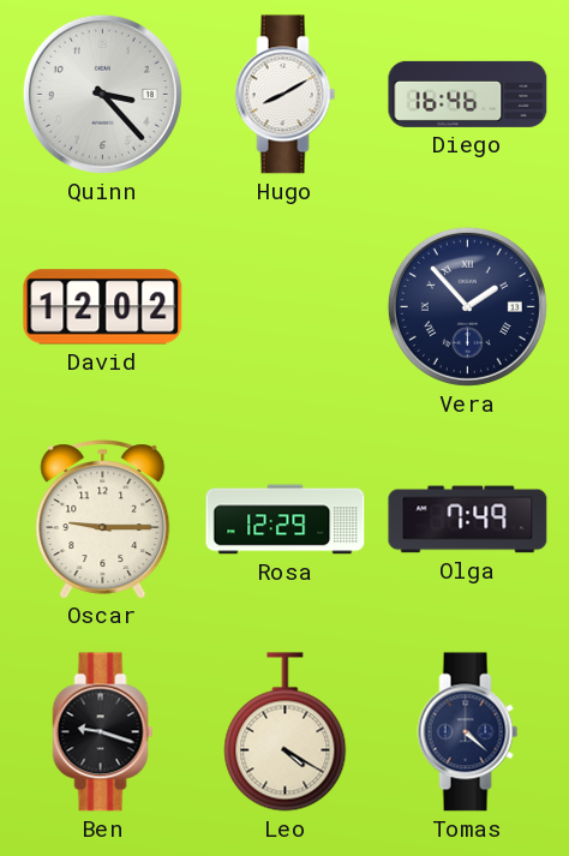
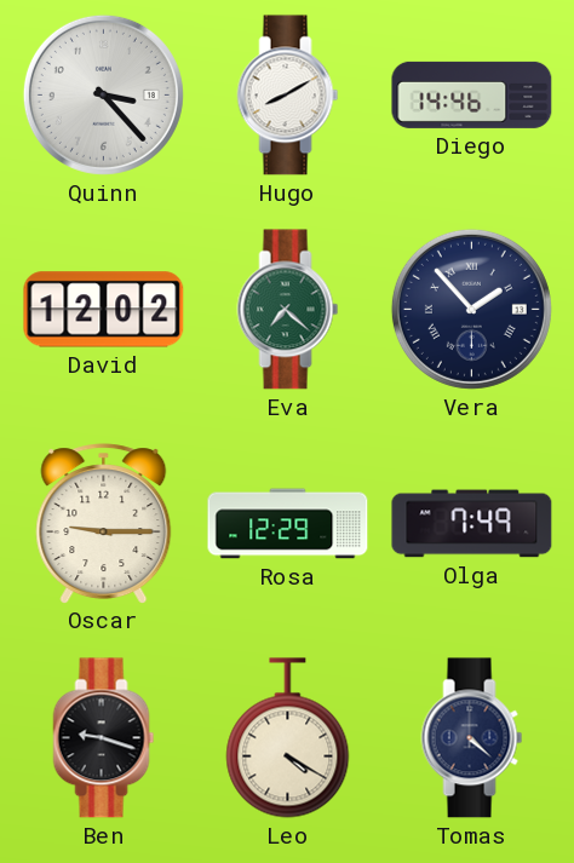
Diego: 16:46 -> 14:46
Eva: none -> 7:22
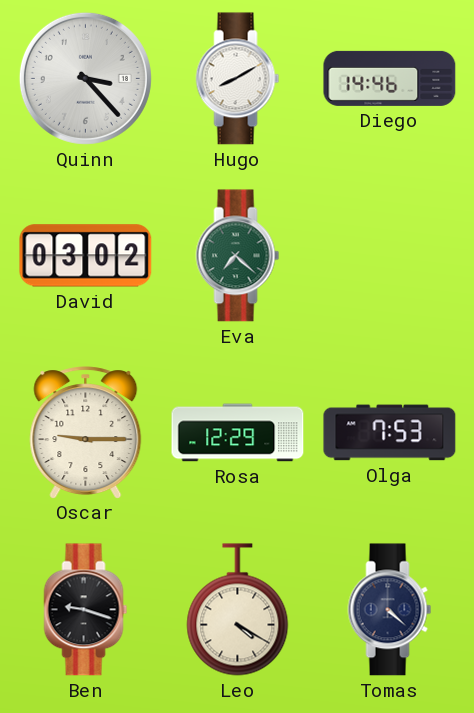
David: 12:02 -> 03:02
Vera: 1:53 -> none
Olga: 7:49 -> 7:53
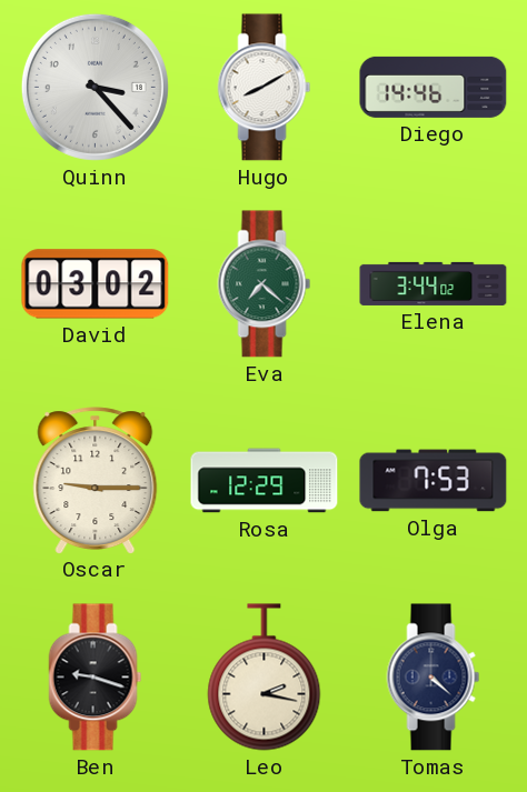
Elena: none -> 3:44
Leo: 4:20 -> 2:17
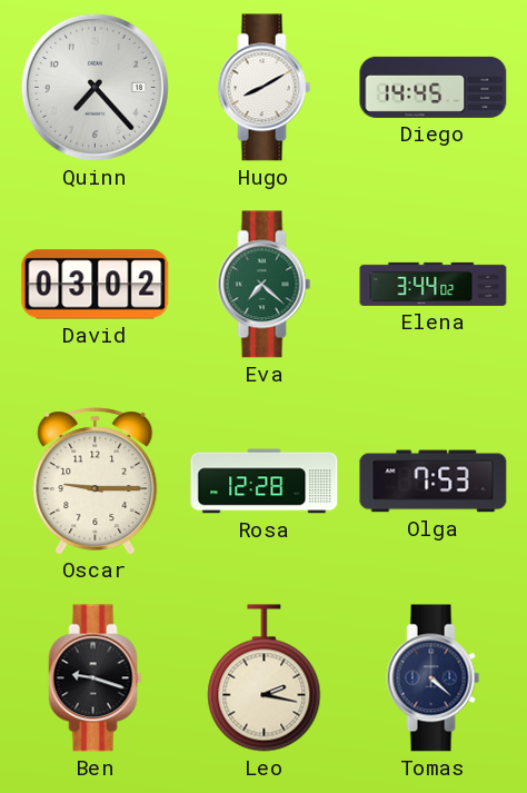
Quinn: 3:23 -> 7:23
Diego: 14:46 -> 14:45
Rosa: 12:29 -> 12:28
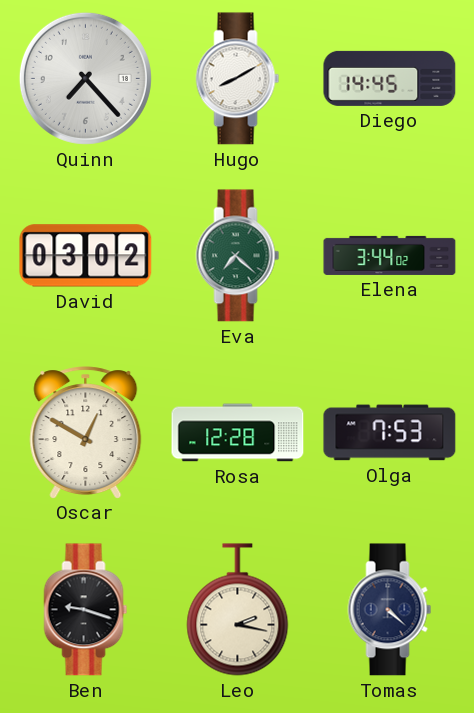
Oscar: 9:15 -> 12:50
